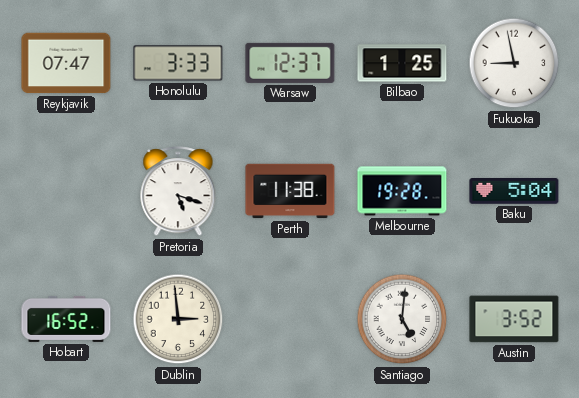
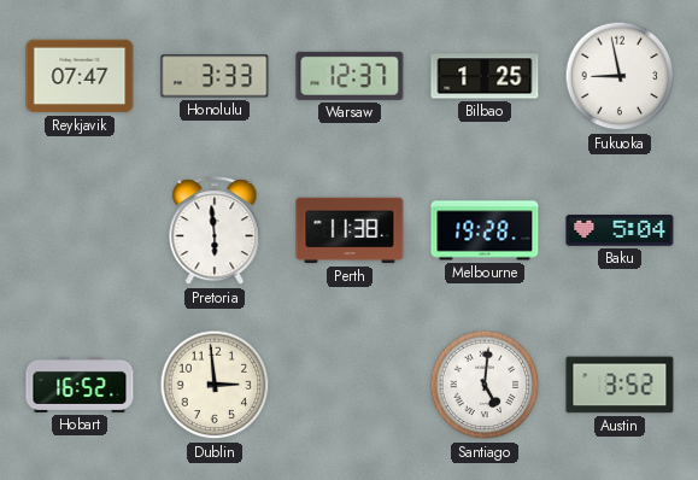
Pretoria: 5:18 -> 5:59
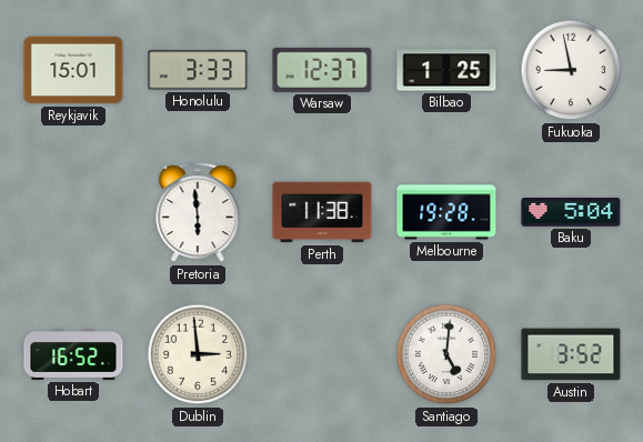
Reykjavik: 07:47 -> 15:01
